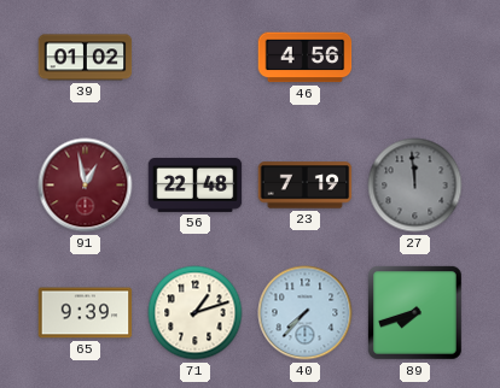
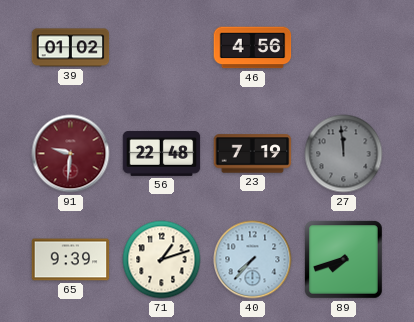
91: 12:58 -> 9:31
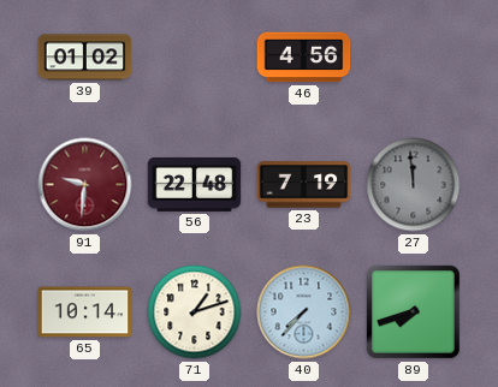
65: 9:39 -> 10:14
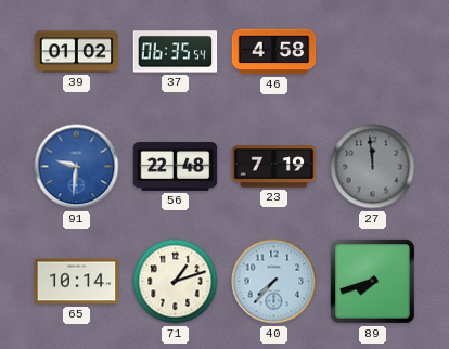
37: none -> 06:35
46: 4:56 -> 4:58
91 dial: burgundy -> blue
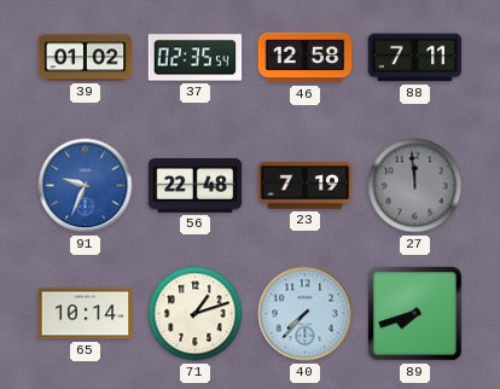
37: 06:35 -> 02:35
46: 4:58 -> 12:58
88: none -> 7:11
91: 9:31 -> 9:34
